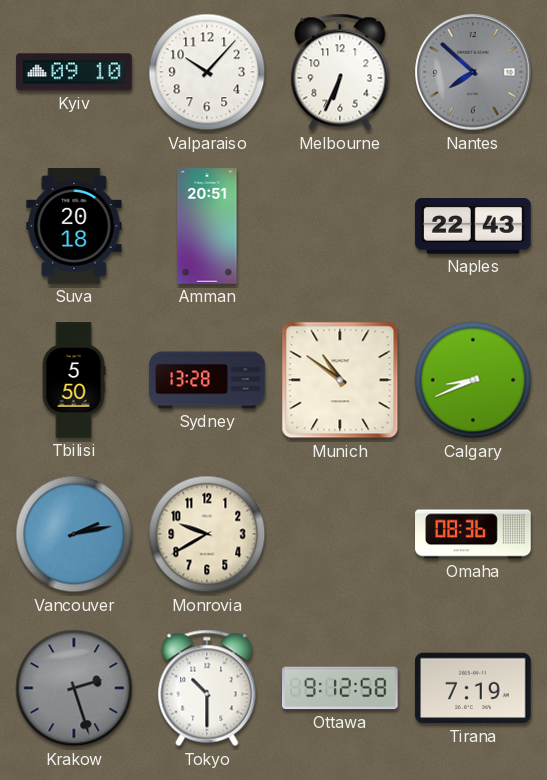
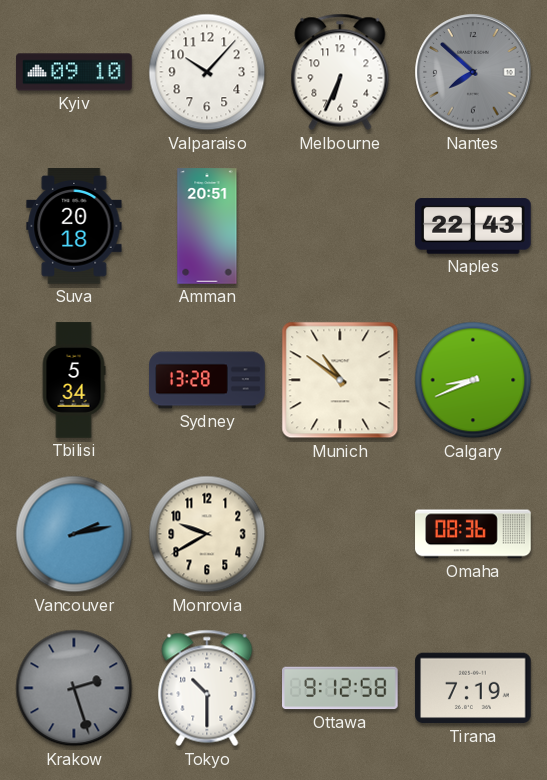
Tbilisi: 5:50 -> 5:34
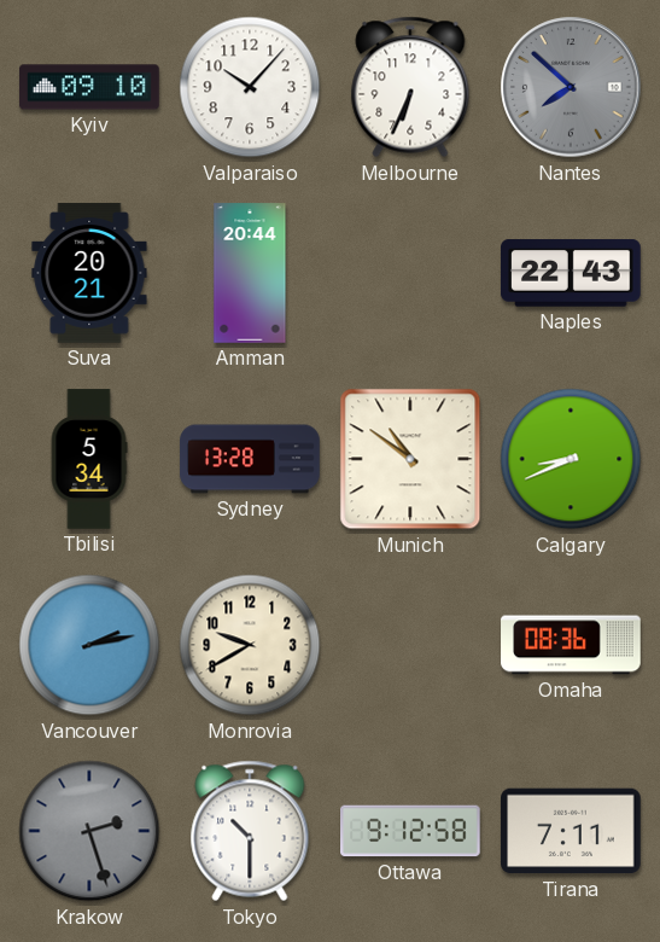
Suva: 20:18 -> 20:21
Amman: 20:51 -> 20:44
Tirana: 7:19 -> 7:11
